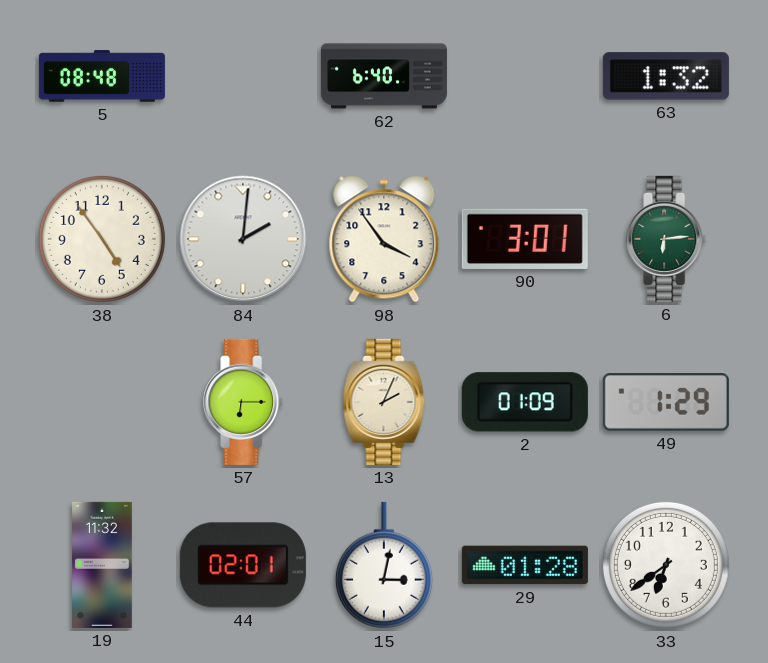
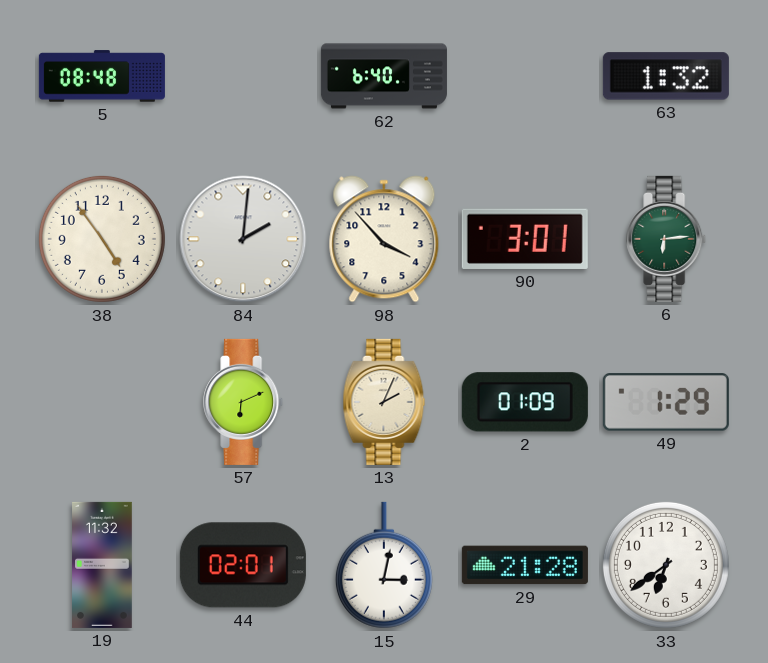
98: 3:54 -> 3:53
57: 6:15 -> 6:11
29: 01:28 -> 21:28
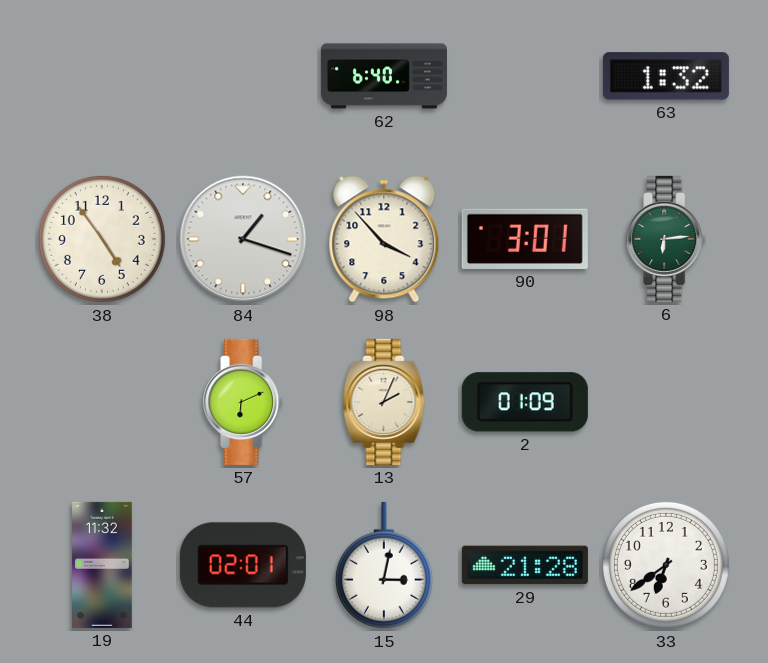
5: 08:48 -> none
84: 2:01 -> 1:18
49: 1:29 -> none
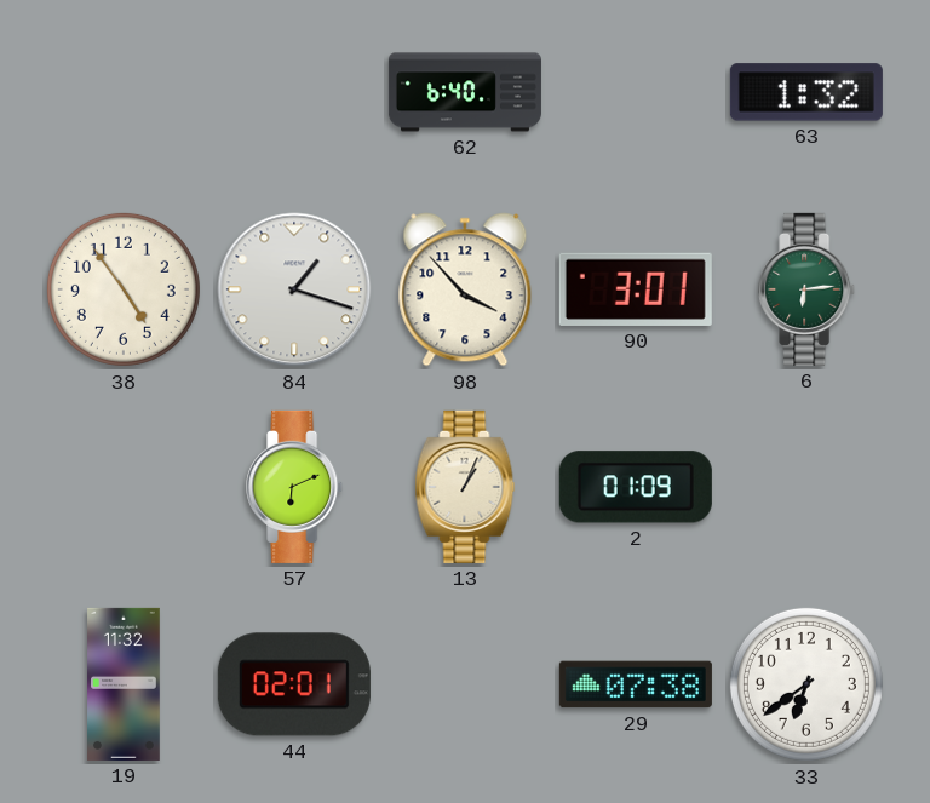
13: 2:04 -> 1:04
15: 3:02 -> none
29: 21:28 -> 07:38
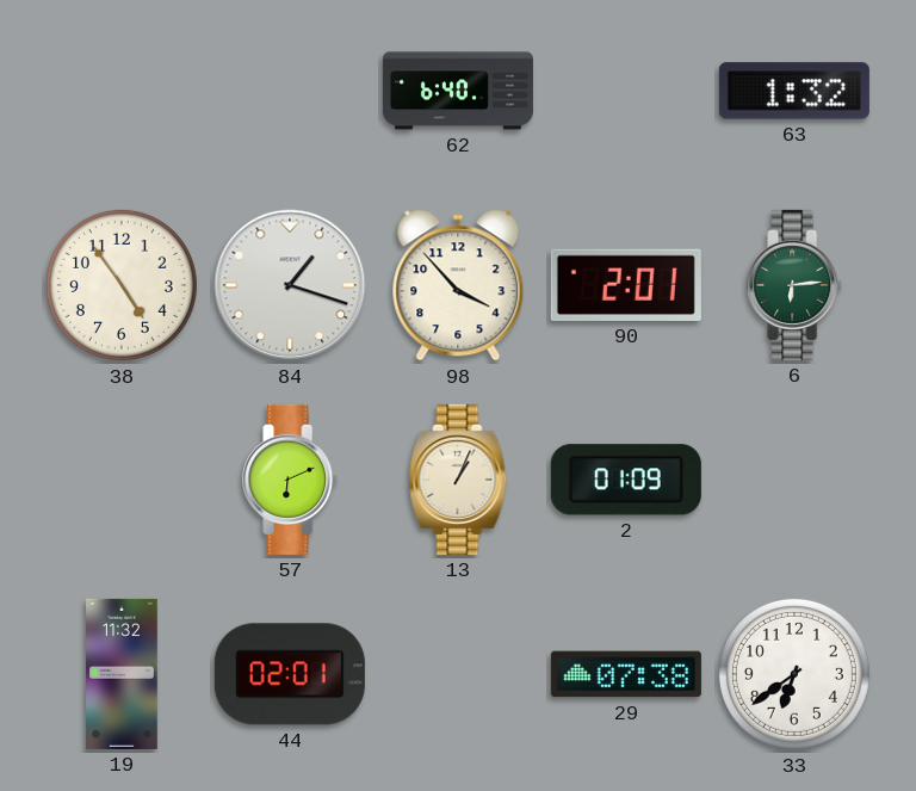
90: 3:01 -> 2:01
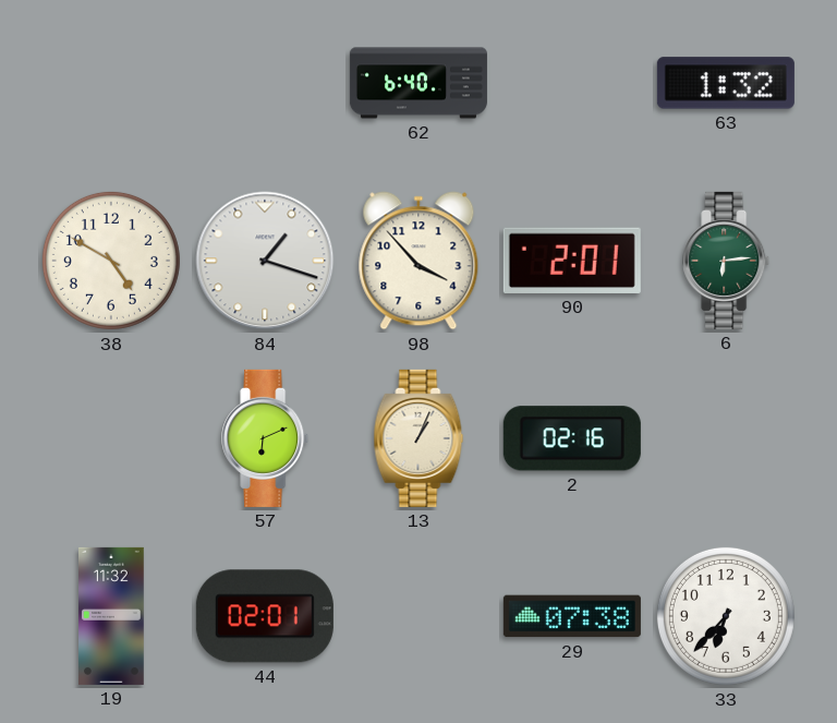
38: 4:54 -> 4:50
2: 01:09 -> 02:16
33: 6:39 -> 6:37
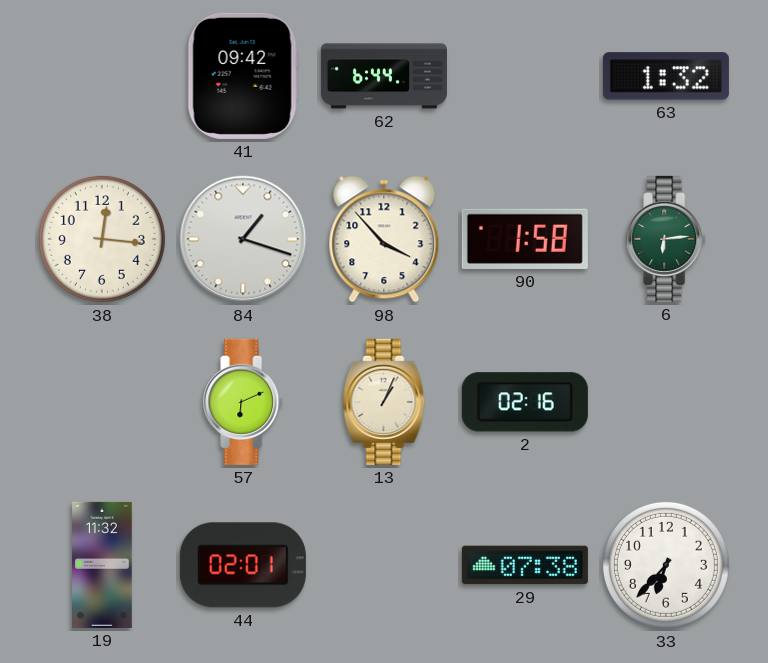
41: none -> 09:42
62: 6:40 -> 6:44
38: 4:50 -> 12:16
90: 2:01 -> 1:58
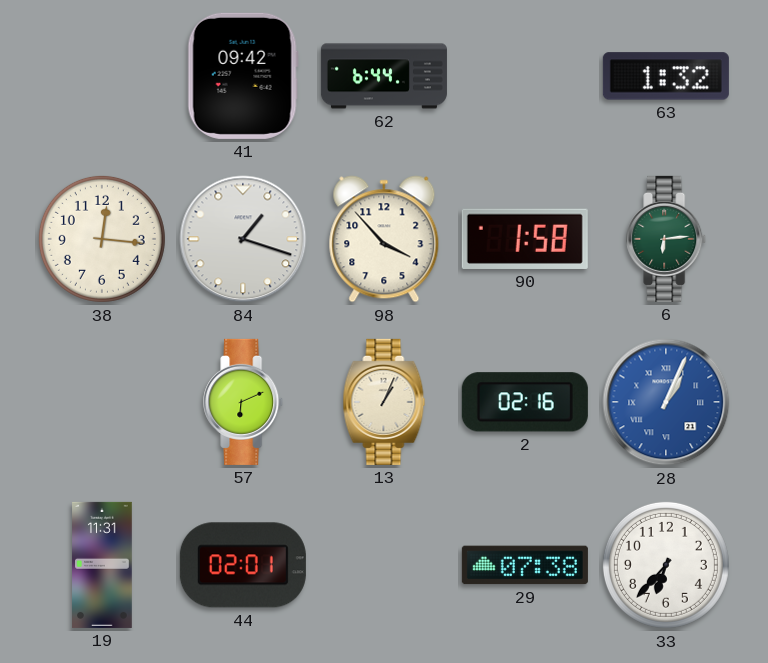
28: none -> 1:04
19: 11:32 -> 11:31
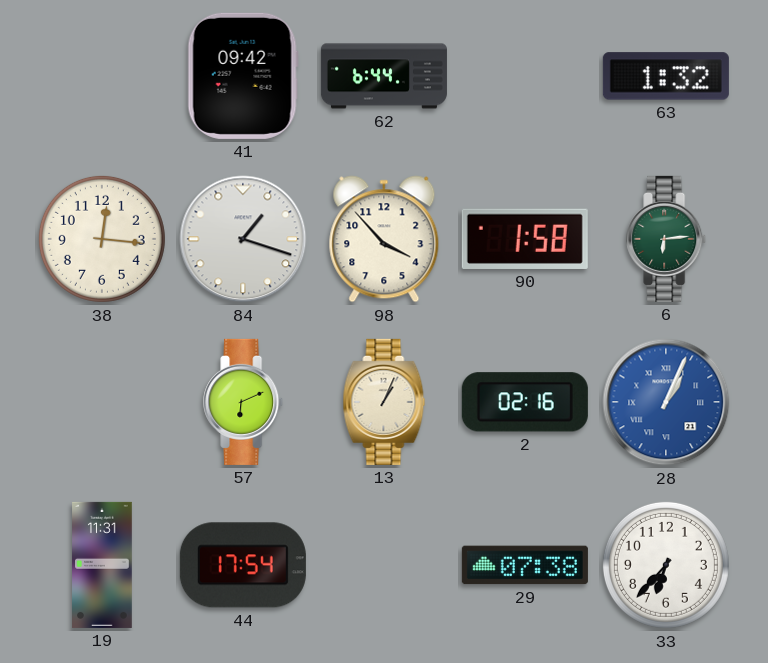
44: 02:01 -> 17:54
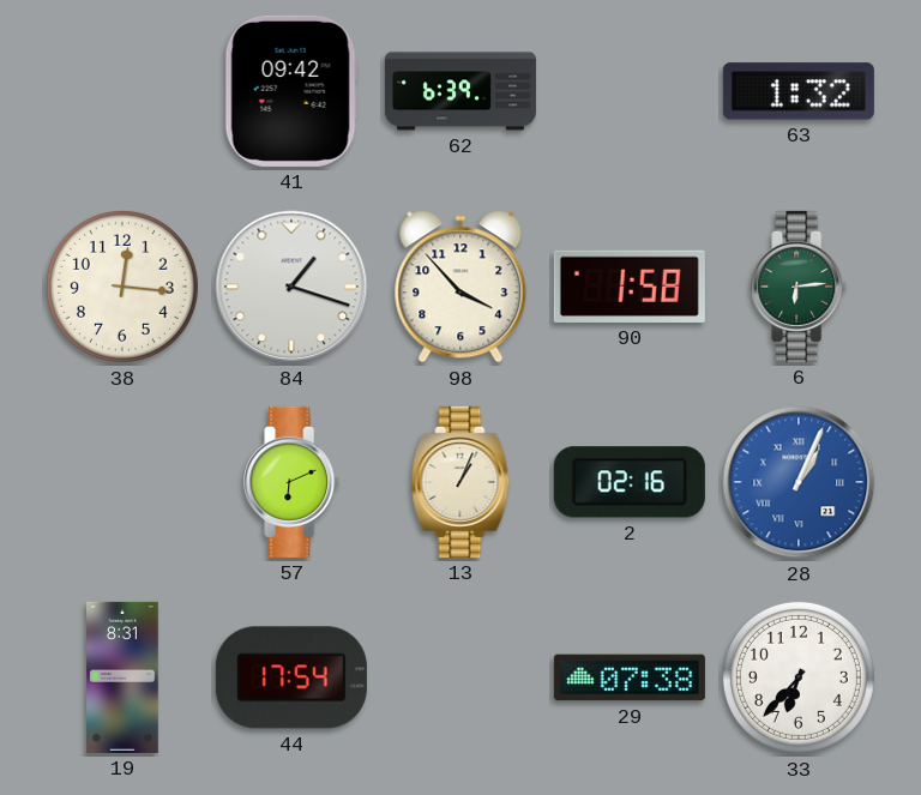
62: 6:44 -> 6:39
19: 11:31 -> 8:31
